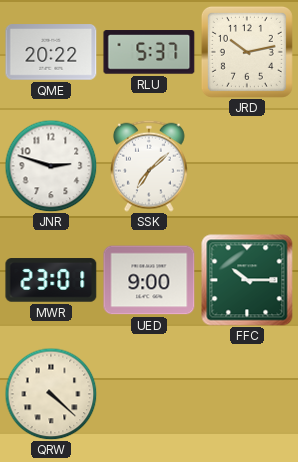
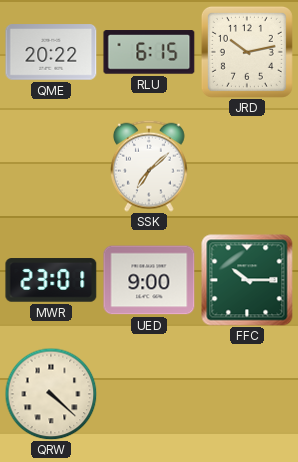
RLU: 5:37 -> 6:15
JNR: 2:48 -> none
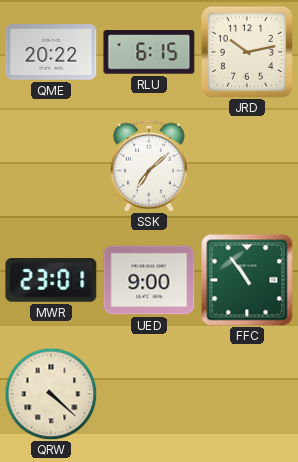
FFC: 10:15 -> 10:54
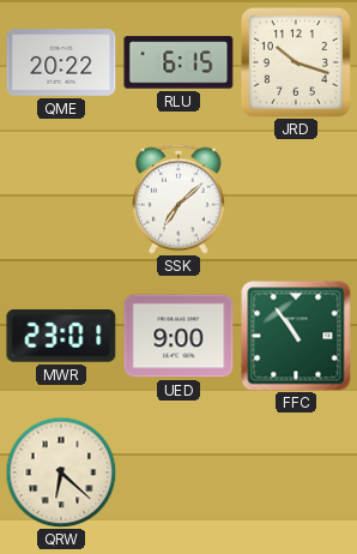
JRD: 10:13 -> 10:18
QRW: 4:22 -> 6:22
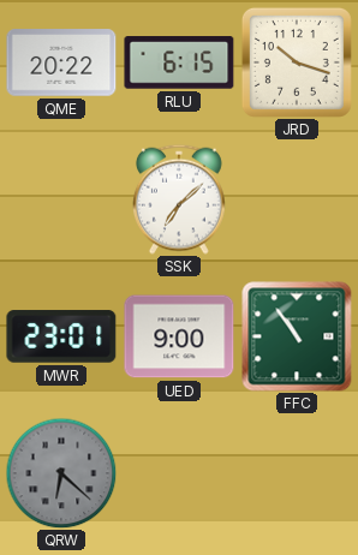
QRW dial: cream -> grey
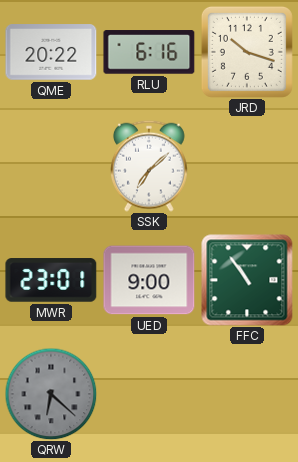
RLU: 6:15 -> 6:16
